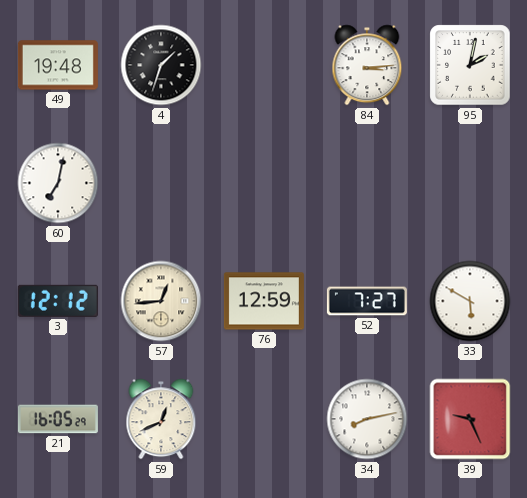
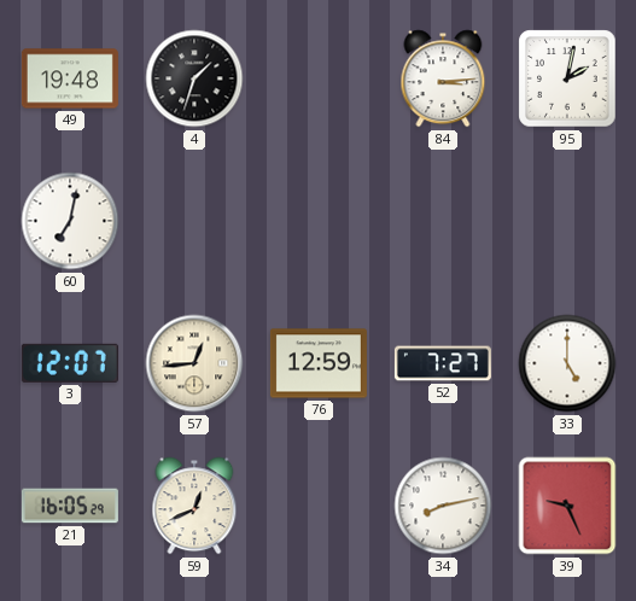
3: 12:12 -> 12:07
33: 5:50 -> 5:00
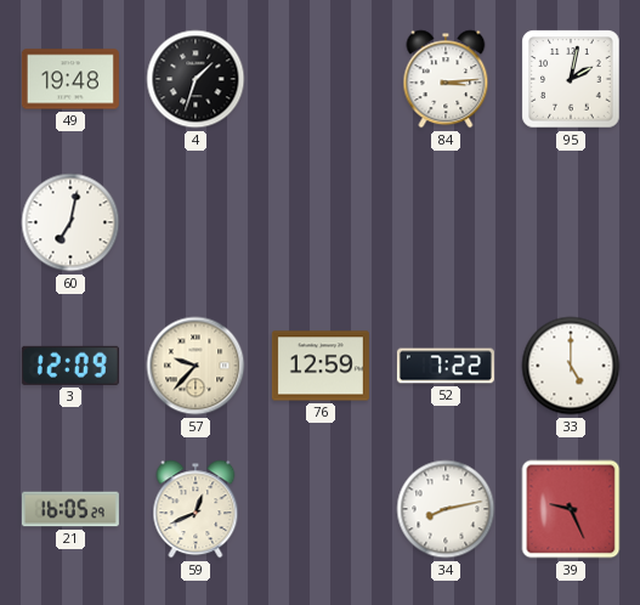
3: 12:07 -> 12:09
57: 12:44 -> 9:37
52: 7:27 -> 7:22
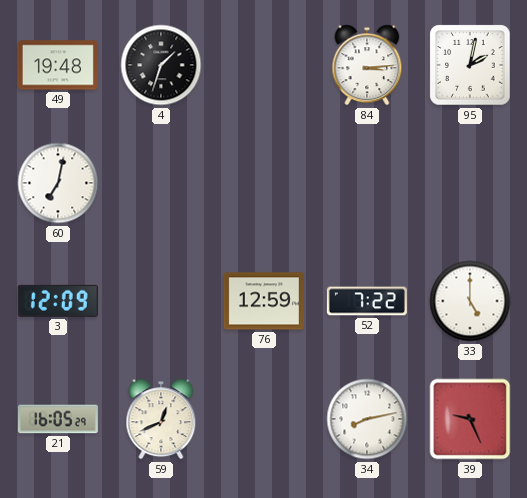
57: 9:37 -> none
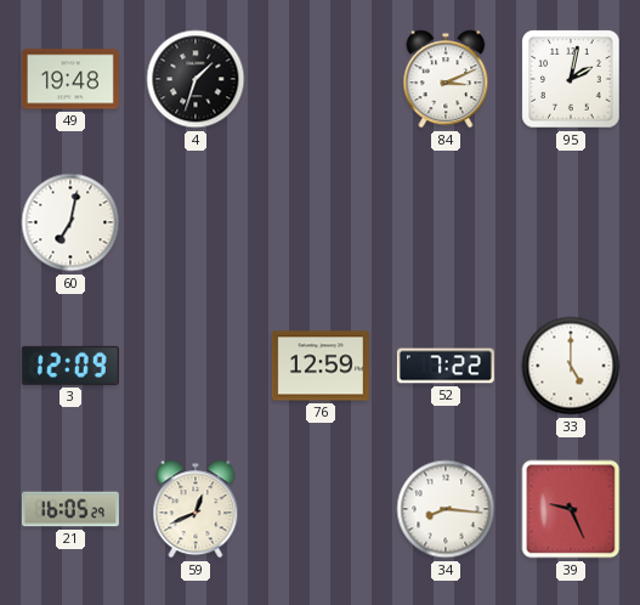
84: 3:14 -> 3:11
34: 8:13 -> 8:16
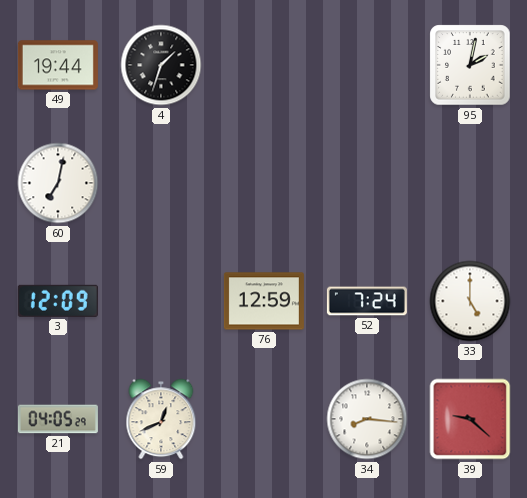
49: 19:48 -> 19:44
84: 3:11 -> none
52: 7:22 -> 7:24
21: 16:05 -> 04:05
39: 9:26 -> 9:22
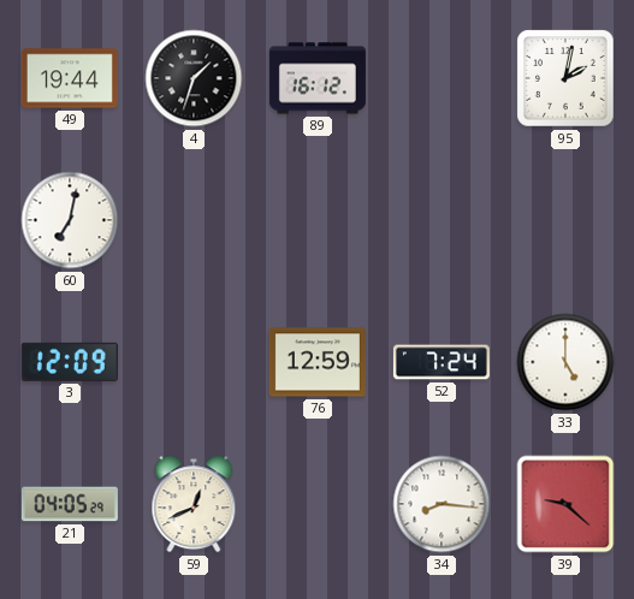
89: none -> 16:12
